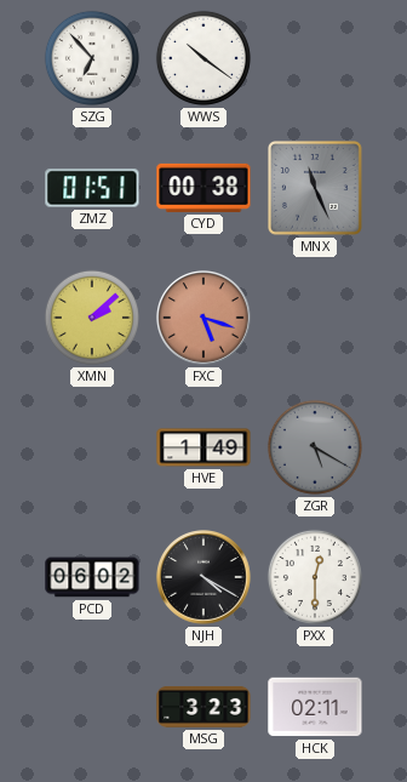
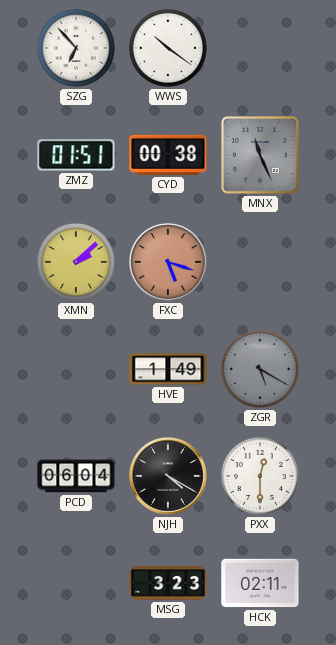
PCD: 06:02 -> 06:04
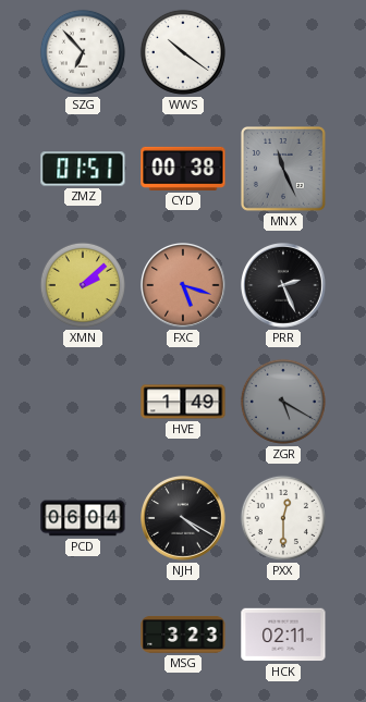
PRR: none -> 2:26
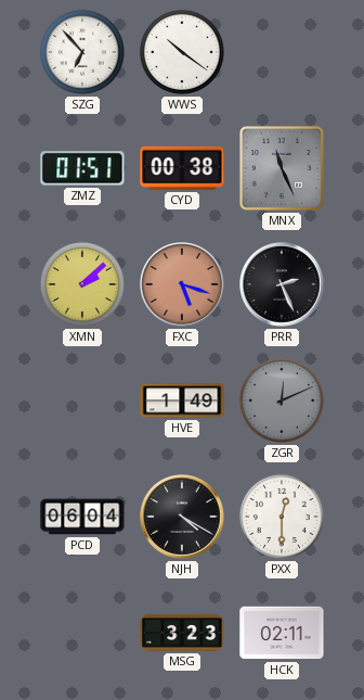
ZGR: 5:20 -> 12:11
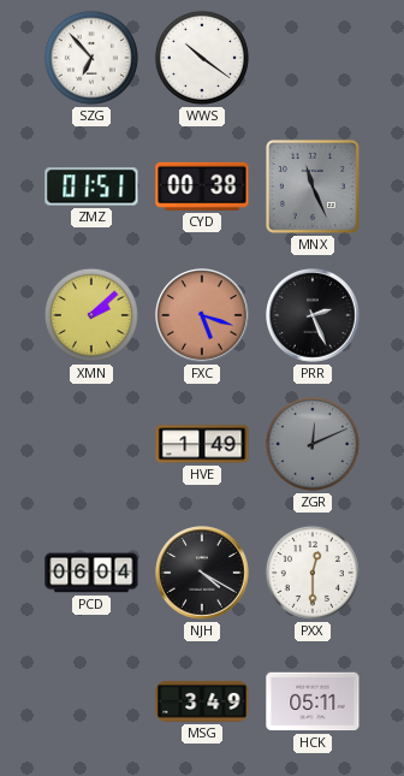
MSG: 3:23 -> 3:49
HCK: 02:11 -> 05:11
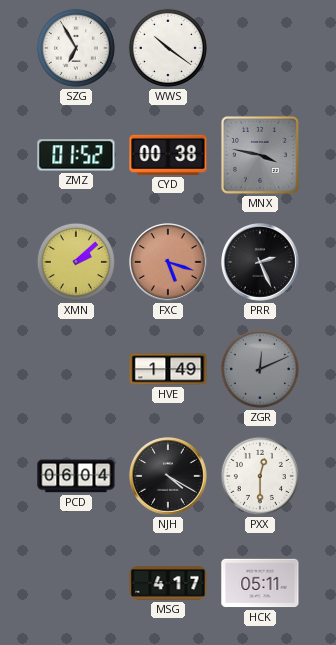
SZG: 6:53 -> 6:55
ZMZ: 01:51 -> 01:52
MNX: 11:26 -> 3:47
MSG: 3:49 -> 4:17
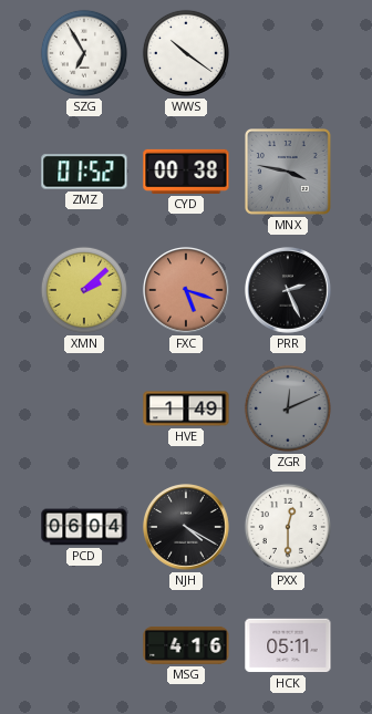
MSG: 4:17 -> 4:16
